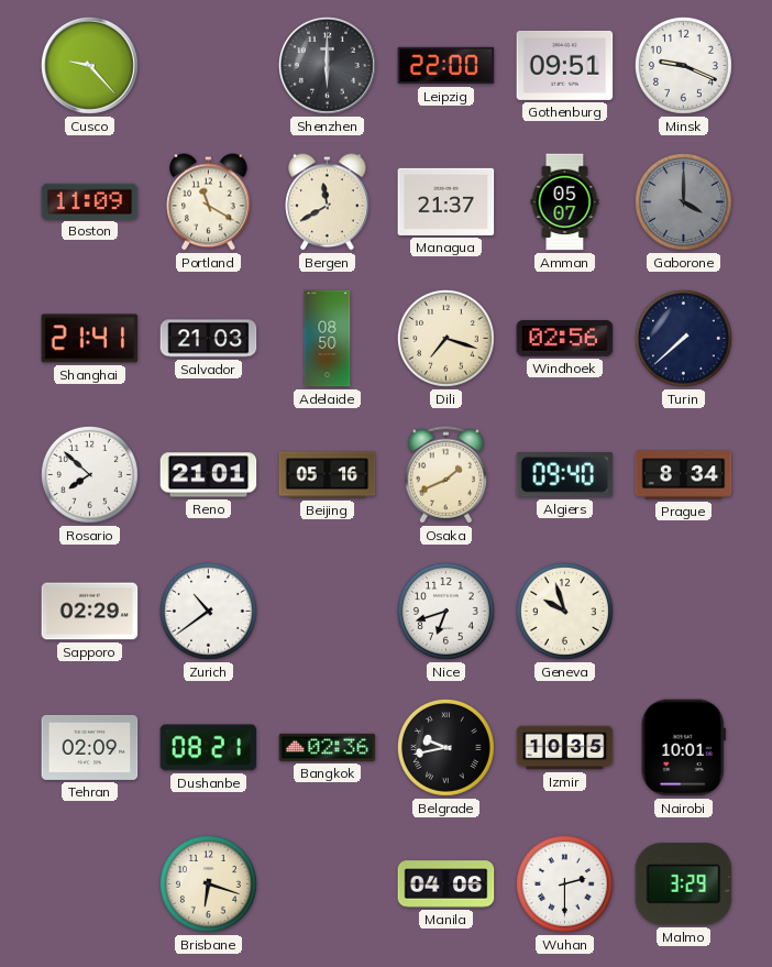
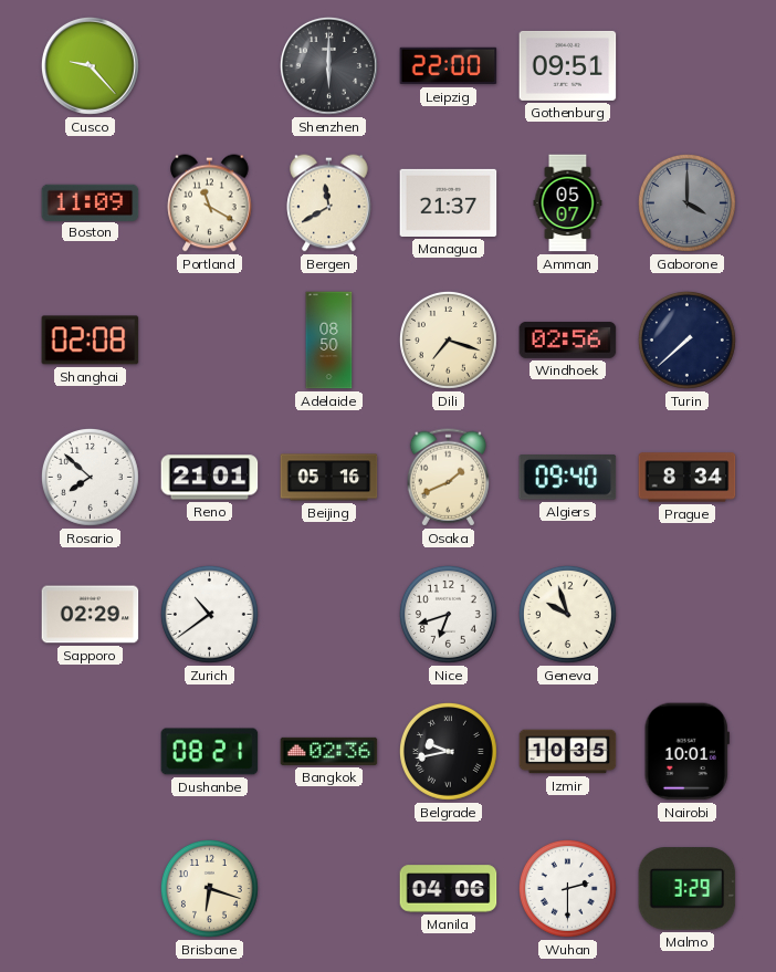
Minsk: 9:19 -> none
Shanghai: 21:41 -> 02:08
Salvador: 21:03 -> none
Tehran: 02:09 -> none
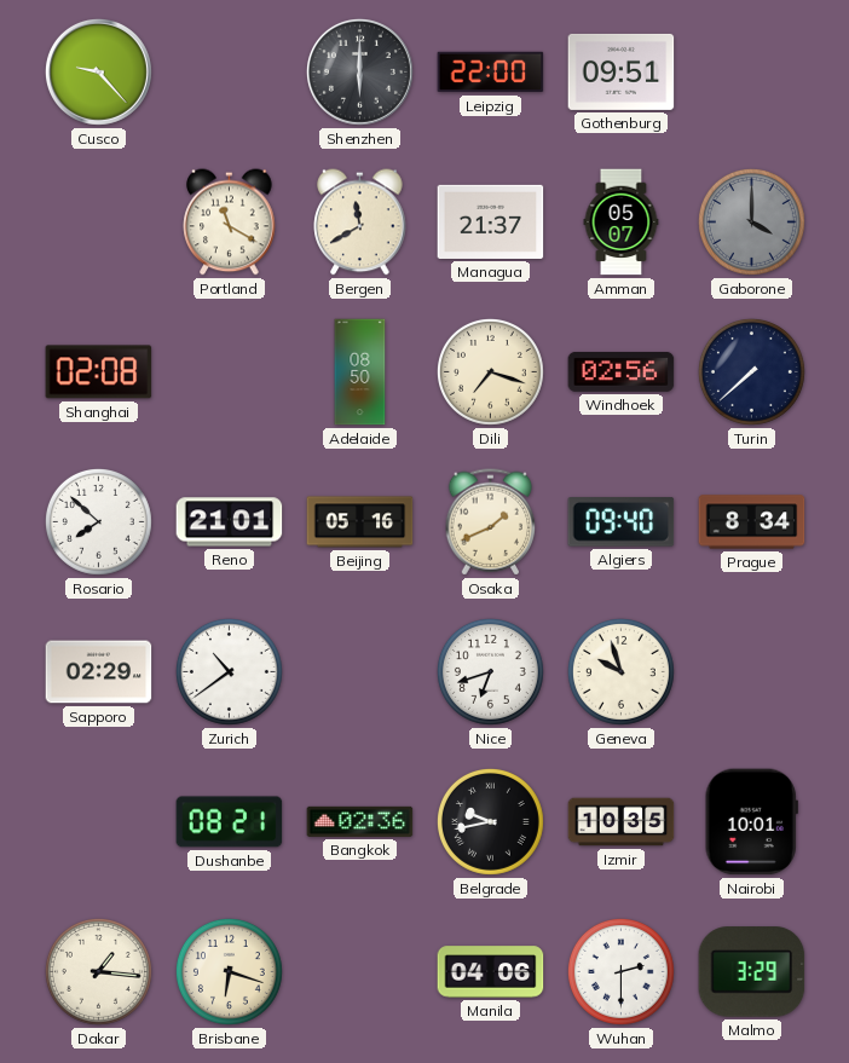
Boston: 11:09 -> none
Dakar: none -> 1:16
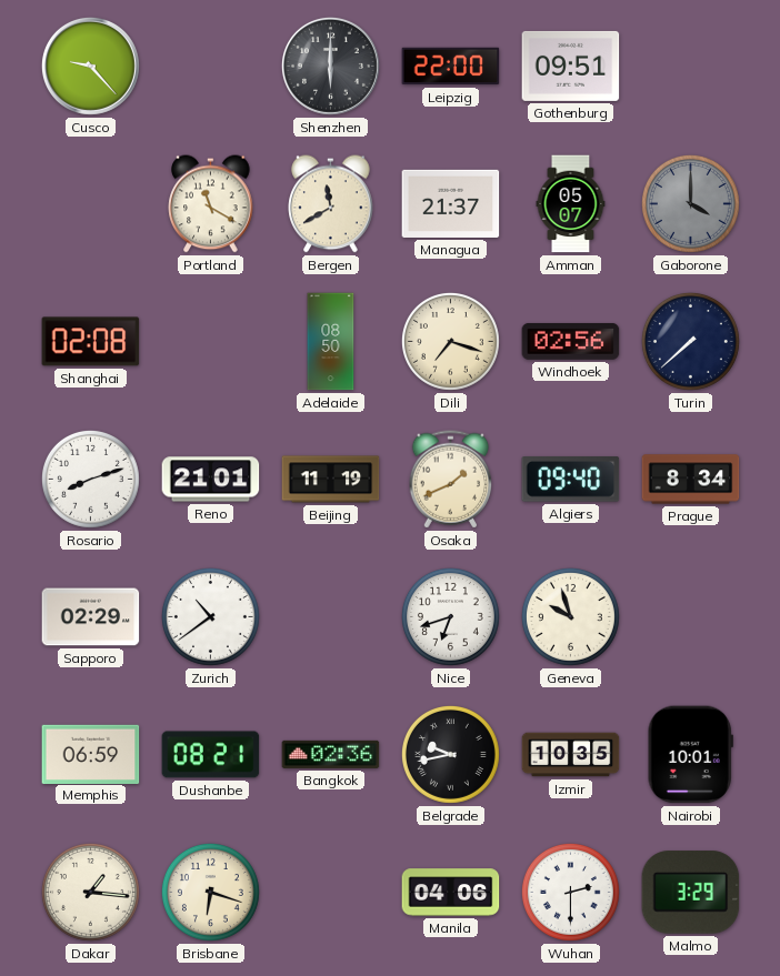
Rosario: 7:52 -> 8:12
Beijing: 05:16 -> 11:19
Memphis: none -> 06:59
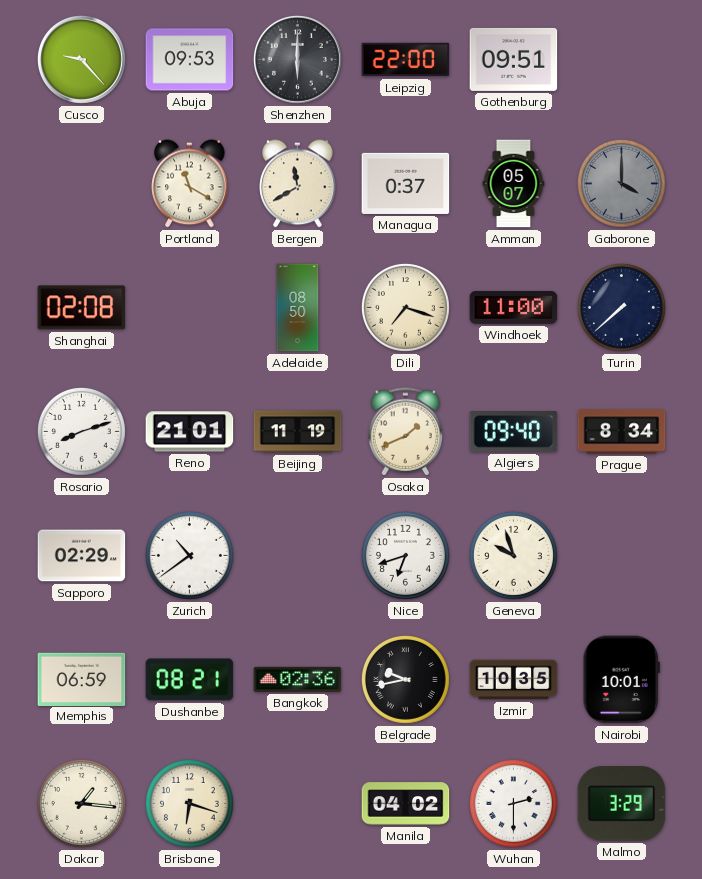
Abuja: none -> 09:53
Managua: 21:37 -> 0:37
Windhoek: 02:56 -> 11:00
Manila: 04:06 -> 04:02
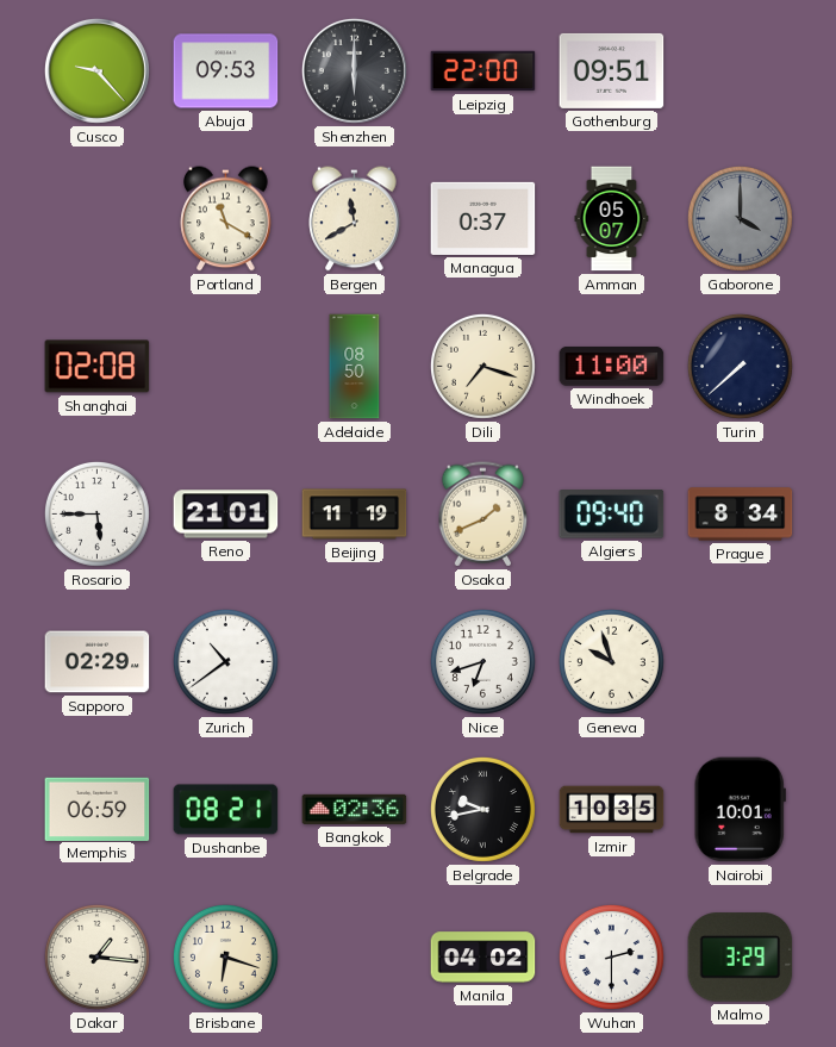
Rosario: 8:12 -> 5:45
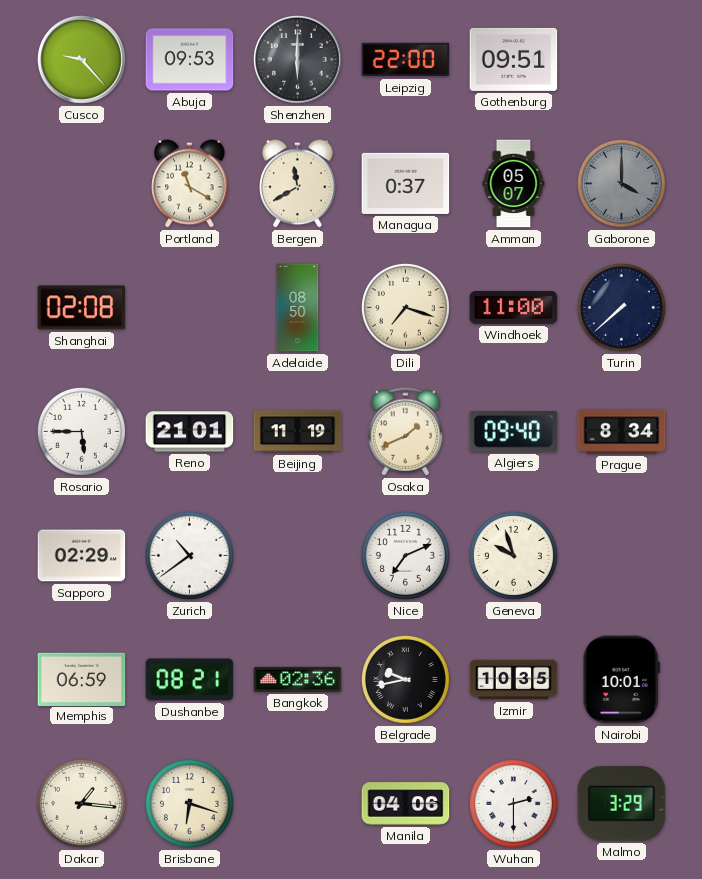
Nice: 6:42 -> 7:11
Manila: 04:02 -> 04:06
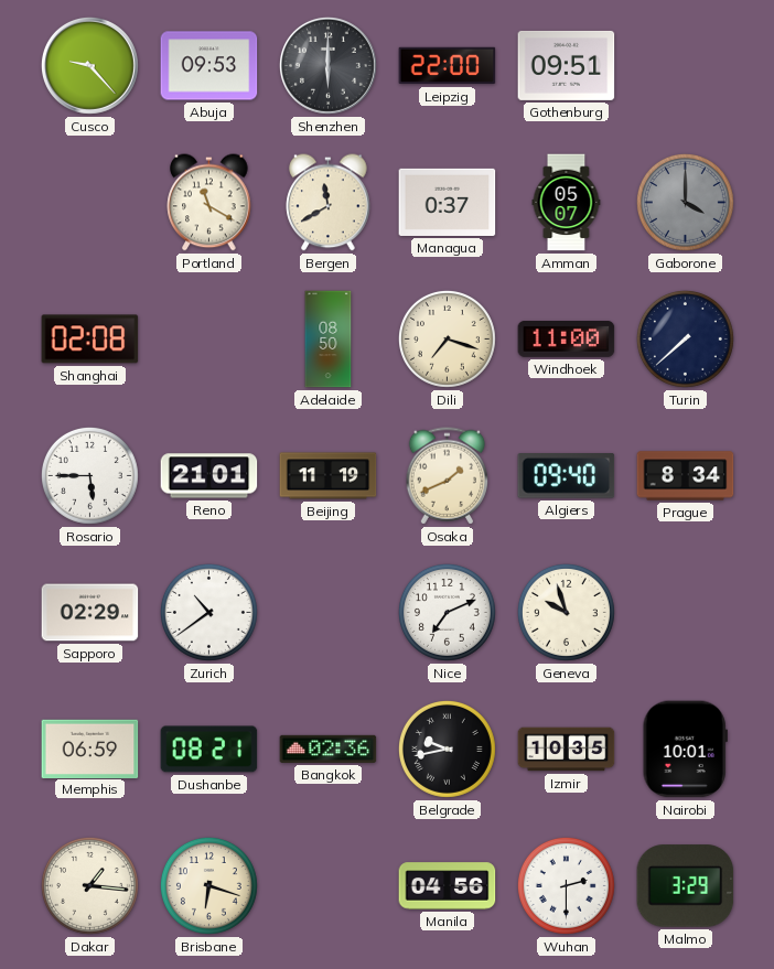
Manila: 04:06 -> 04:56
